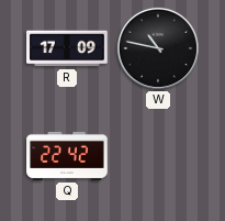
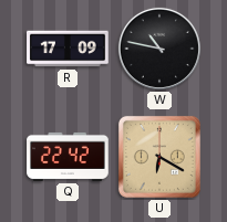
U: none -> 6:20
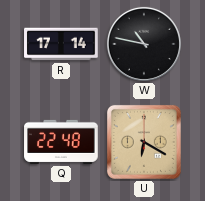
R: 17:09 -> 17:14
Q: 22:42 -> 22:48
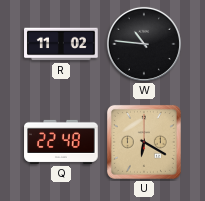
R: 17:14 -> 11:02
W: 10:47 -> 10:46
